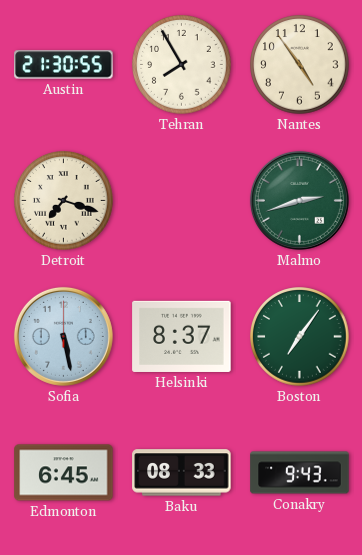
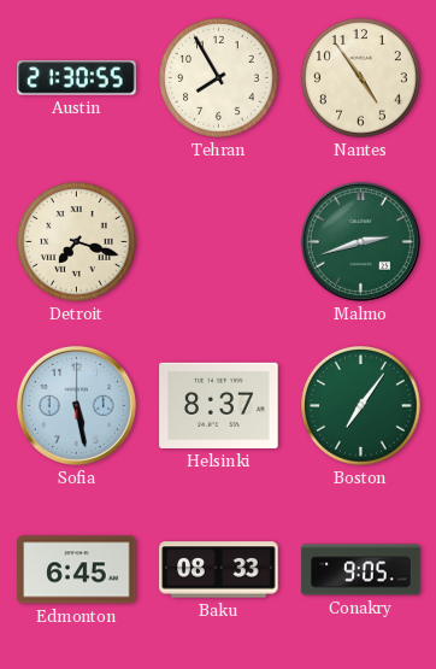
Conakry: 9:43 -> 9:05
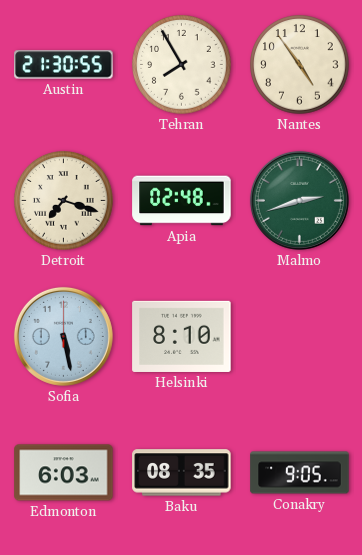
Apia: none -> 02:48
Helsinki: 8:37 -> 8:10
Boston: 7:06 -> none
Edmonton: 6:45 -> 6:03
Baku: 08:33 -> 08:35
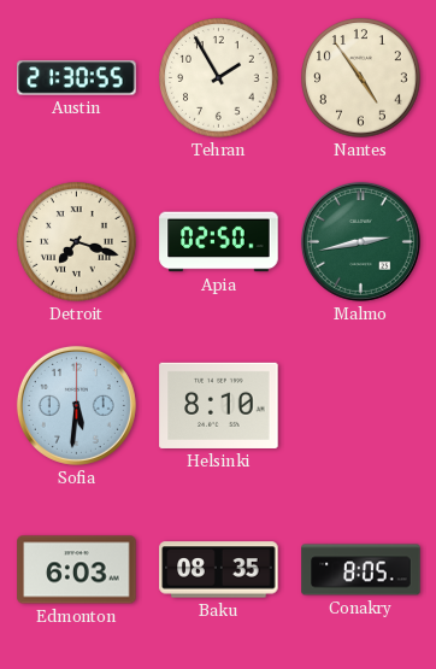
Tehran: 7:55 -> 1:55
Apia: 02:48 -> 02:50
Malmo: 2:42 -> 2:43
Sofia: 5:28 -> 5:31
Conakry: 9:05 -> 8:05
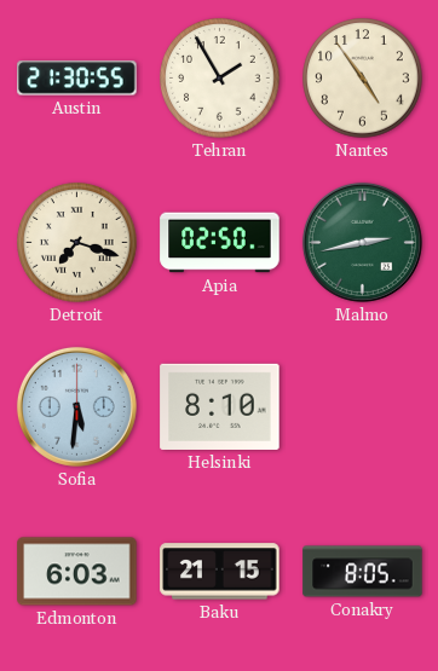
Baku: 08:35 -> 21:15
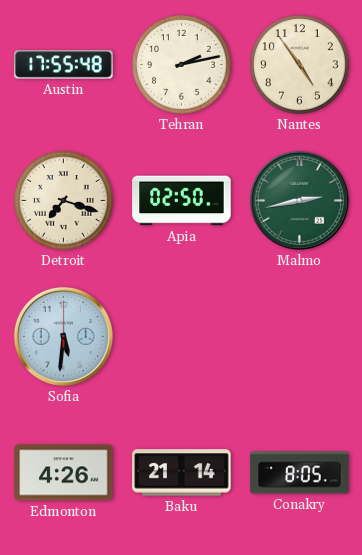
Austin: 21:30 -> 17:55
Tehran: 1:55 -> 2:13
Helsinki: 8:10 -> none
Edmonton: 6:03 -> 4:26
Baku: 21:15 -> 21:14
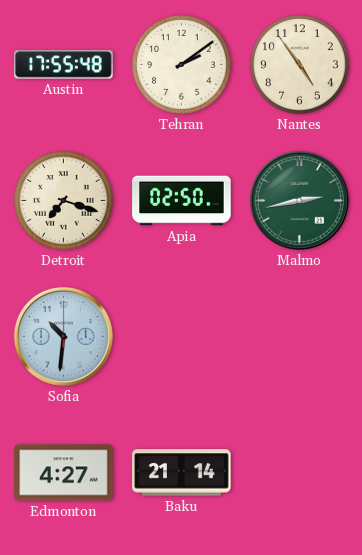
Tehran: 2:13 -> 2:09
Sofia: 5:31 -> 10:31
Edmonton: 4:26 -> 4:27
Conakry: 8:05 -> none
